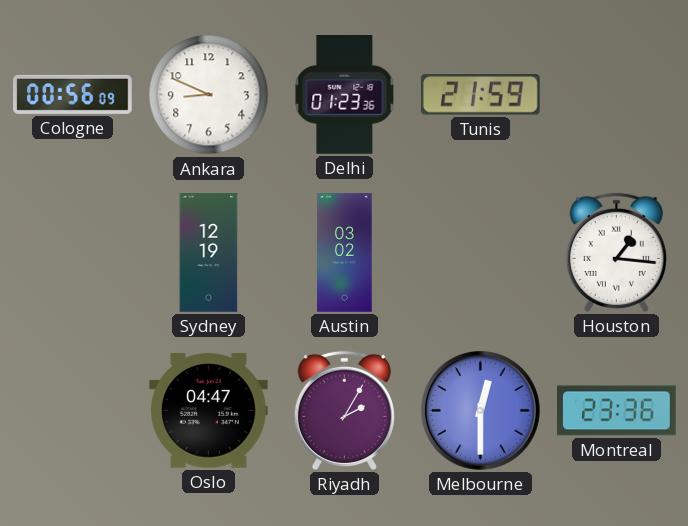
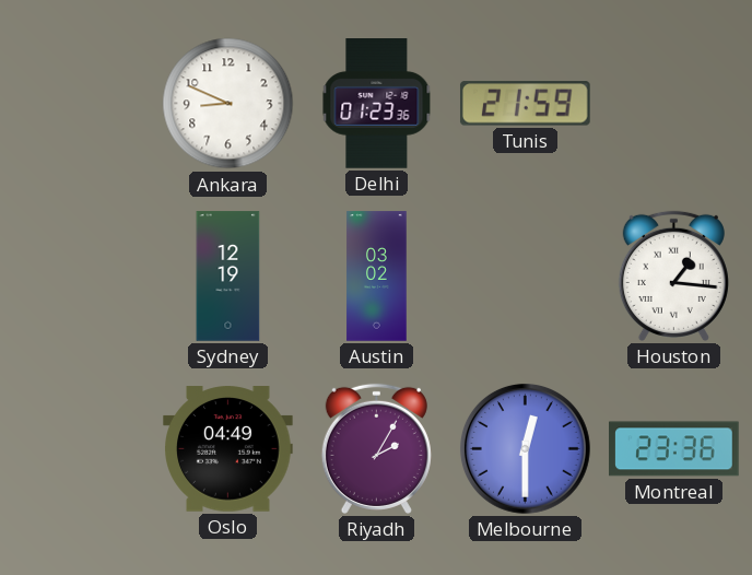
Cologne: 00:56 -> none
Oslo: 04:47 -> 04:49
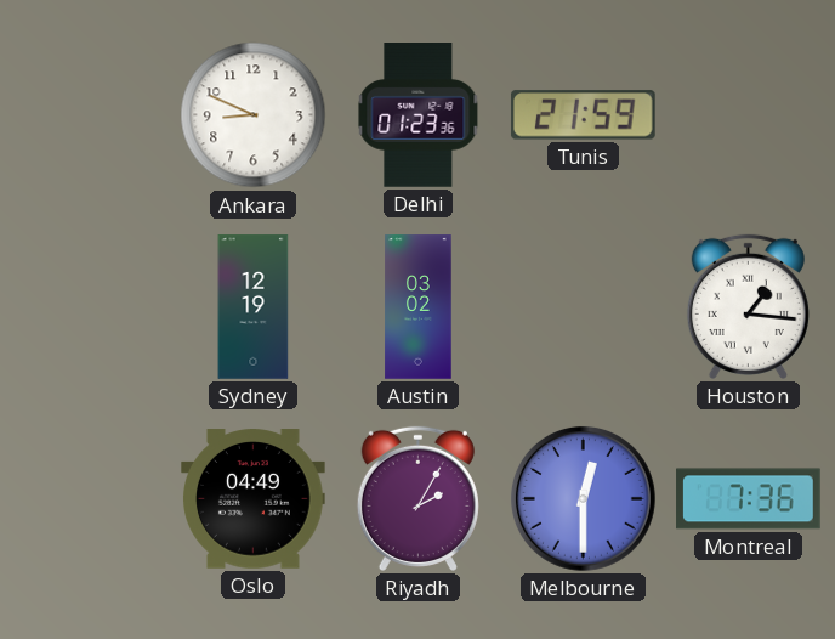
Montreal: 23:36 -> 7:36
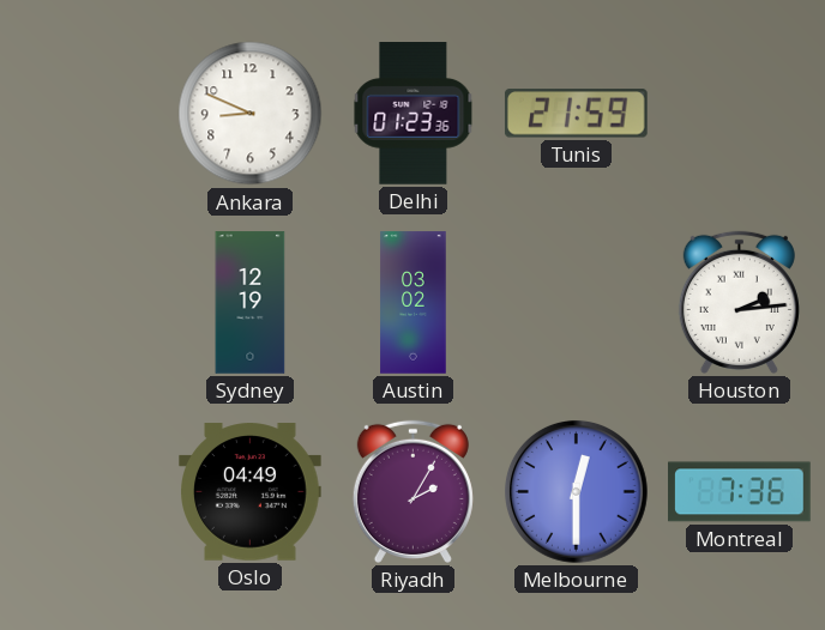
Houston: 1:16 -> 2:14
